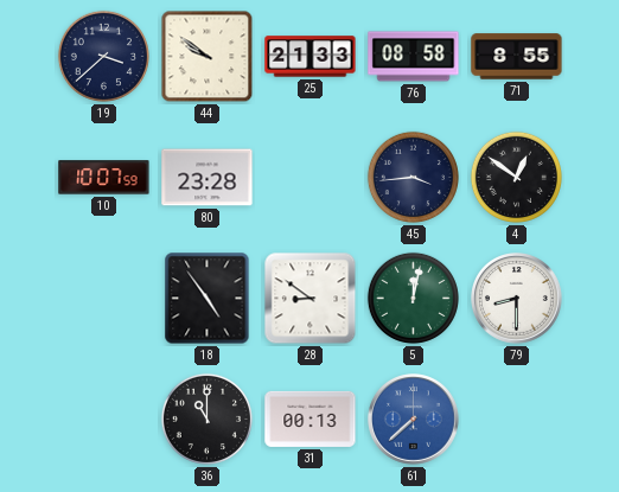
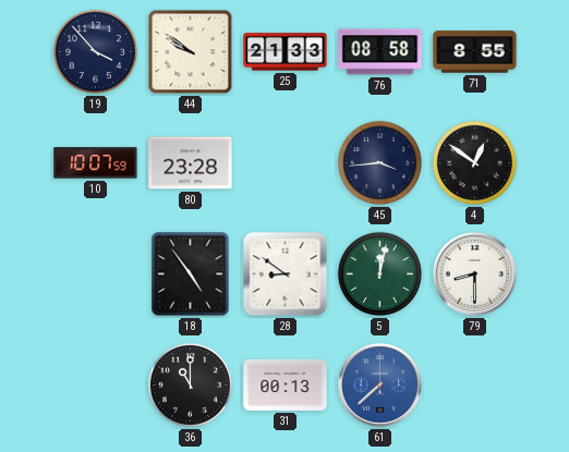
19: 3:38 -> 3:53
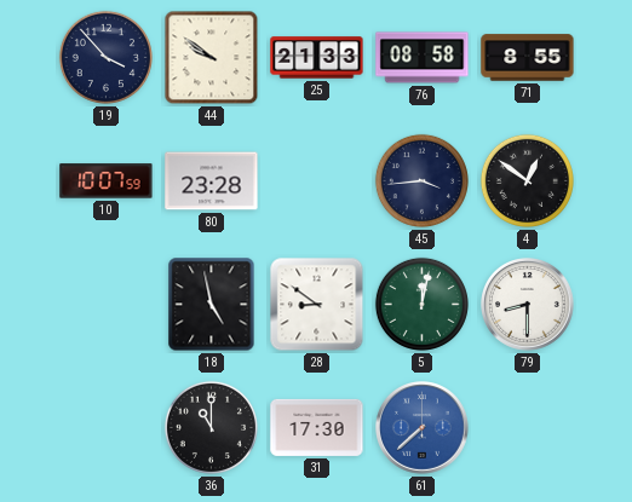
18: 4:54 -> 4:58
31: 00:13 -> 17:30
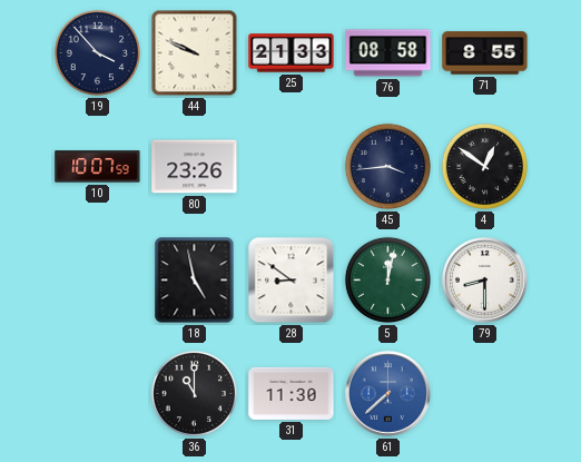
44: 9:51 -> 9:49
80: 23:28 -> 23:26
31: 17:30 -> 11:30
